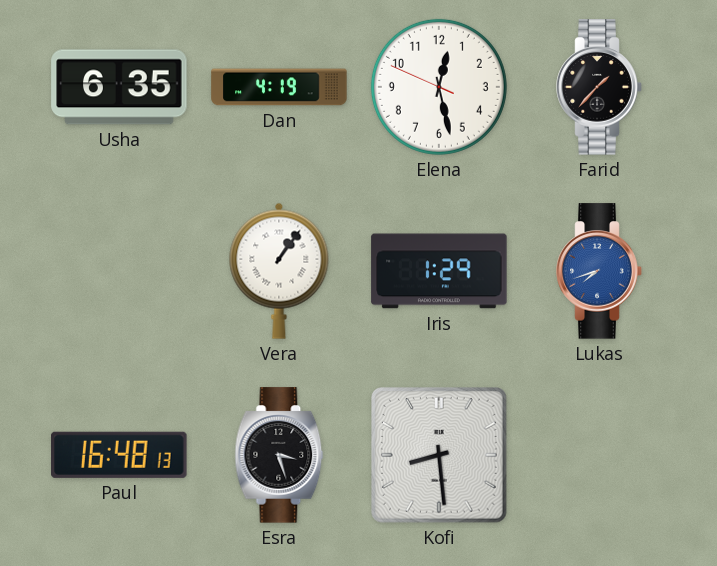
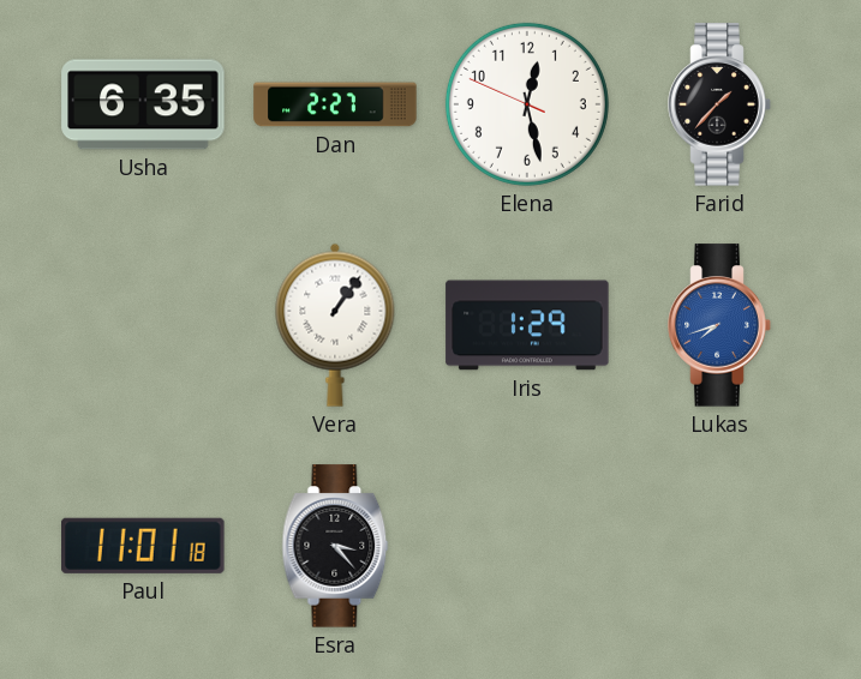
Dan: 4:19 -> 2:27
Paul: 16:48 -> 11:01
Esra: 3:27 -> 3:23
Kofi: 8:29 -> none
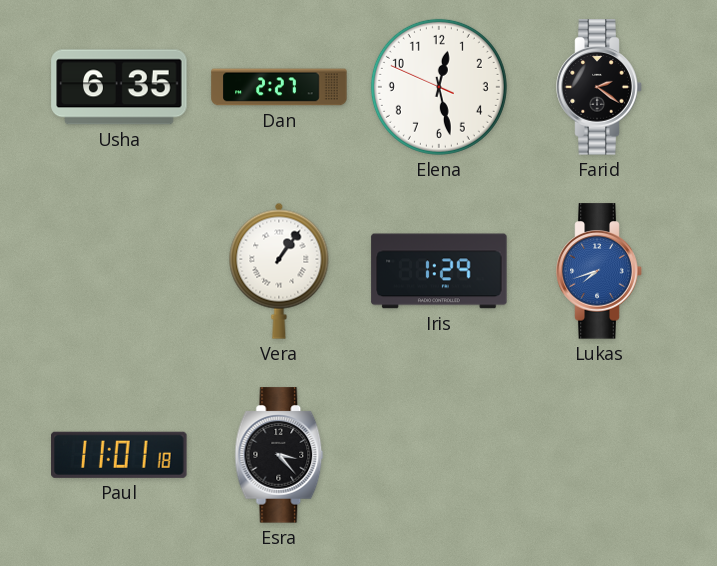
Farid: 1:37 -> 2:21
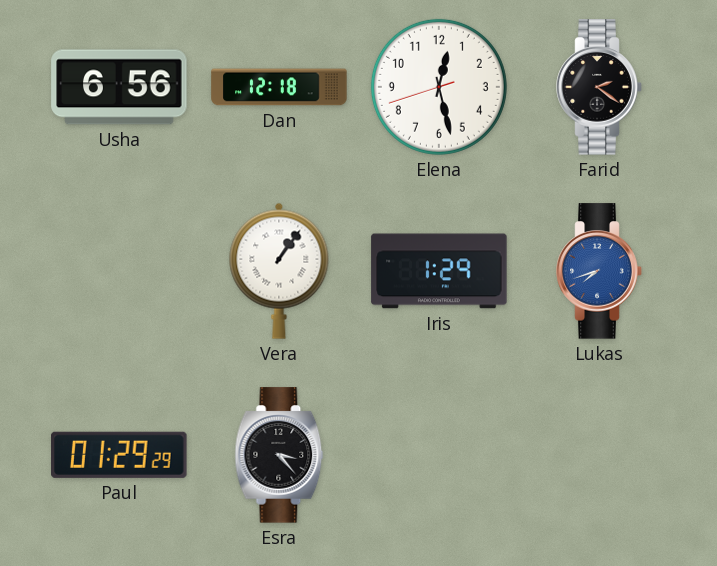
Usha: 6:35 -> 6:56
Dan: 2:27 -> 12:18
Elena: 12:27:49 -> 12:27:42
Paul: 11:01 -> 01:29
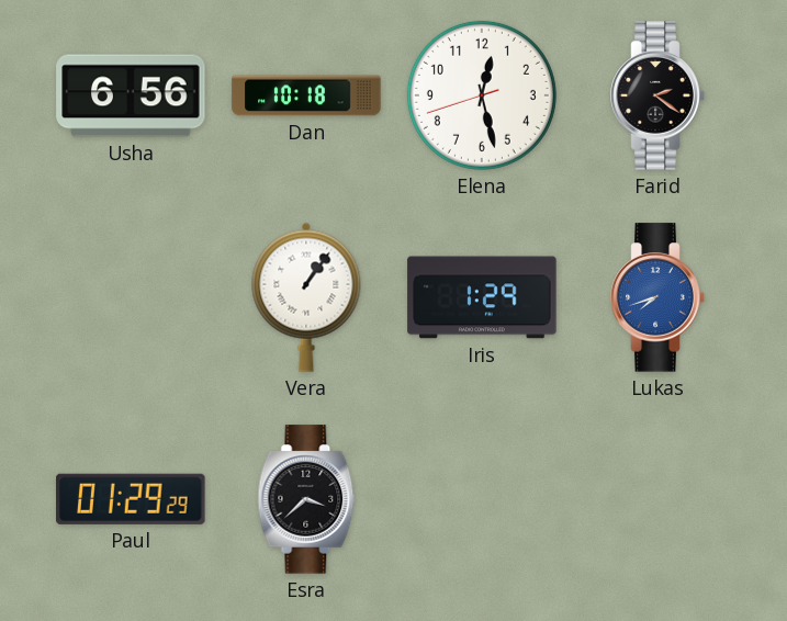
Dan: 12:18 -> 10:18
Esra: 3:23 -> 3:38
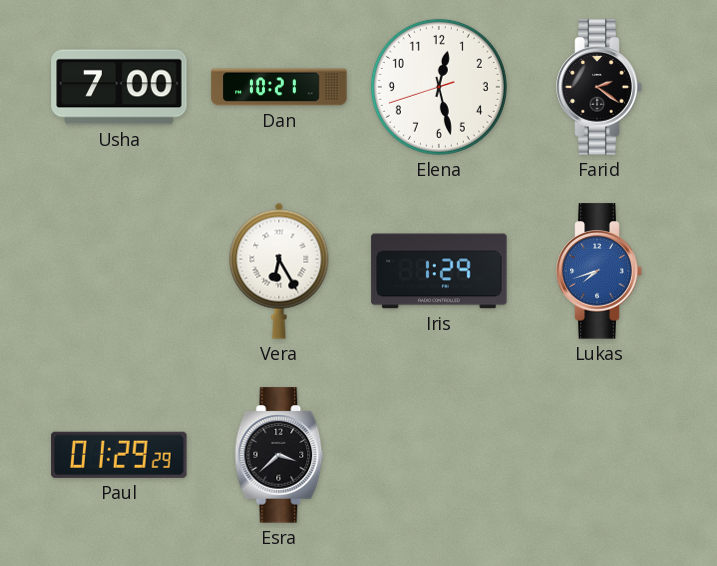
Usha: 6:56 -> 7:00
Dan: 10:18 -> 10:21
Vera: 1:06 -> 6:25
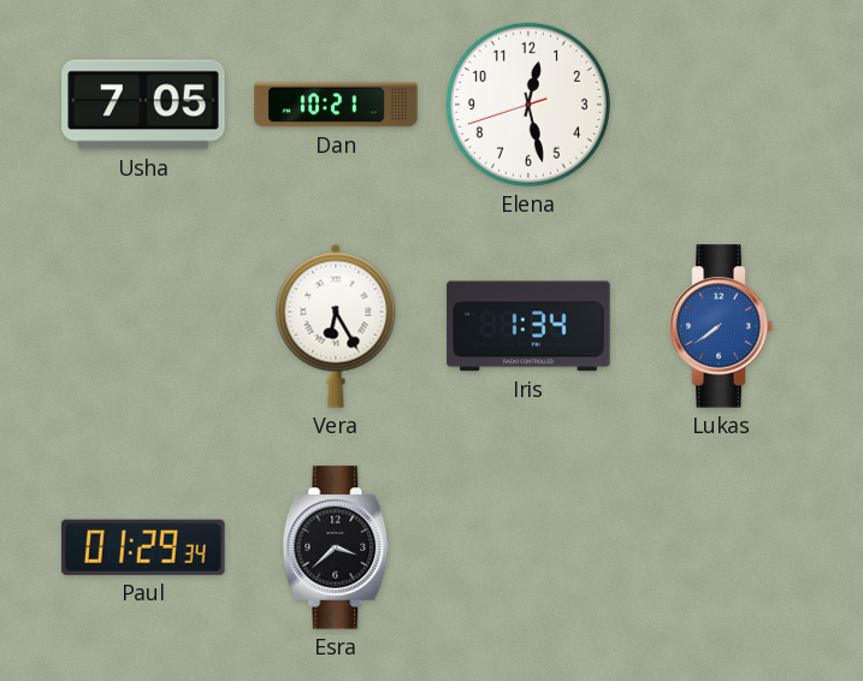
Usha: 7:00 -> 7:05
Farid: 2:21 -> none
Iris: 1:29 -> 1:34
Lukas: 7:42 -> 7:39
Paul: 01:29:29 -> 01:29:34
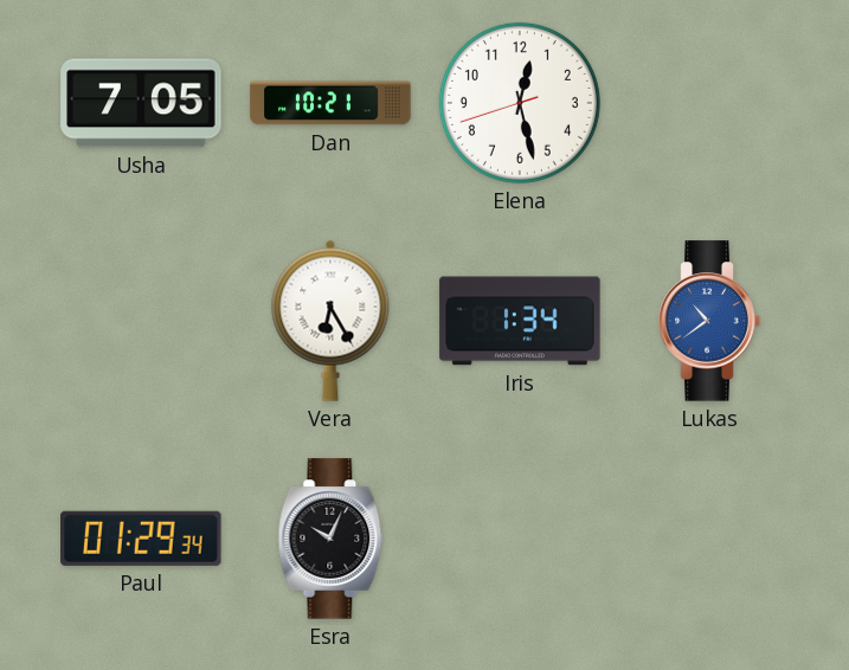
Lukas: 7:39 -> 10:39
Esra: 3:38 -> 10:04
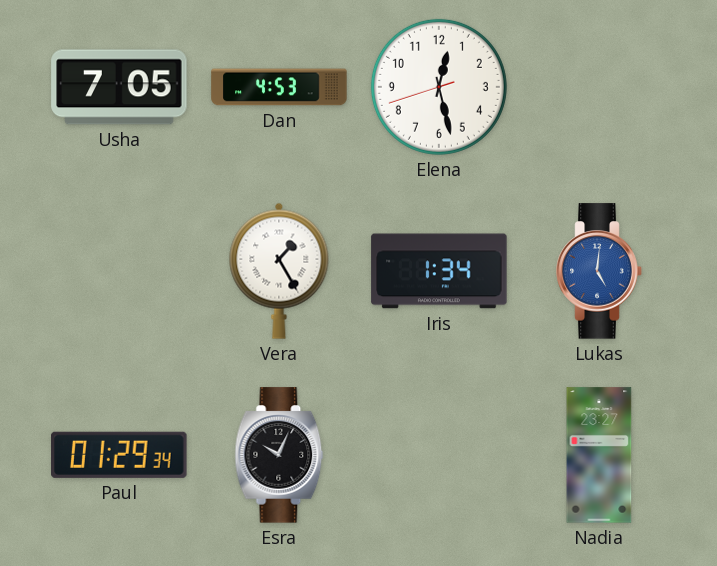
Dan: 10:21 -> 4:53
Vera: 6:25 -> 1:25
Lukas: 10:39 -> 5:01
Nadia: none -> 23:27
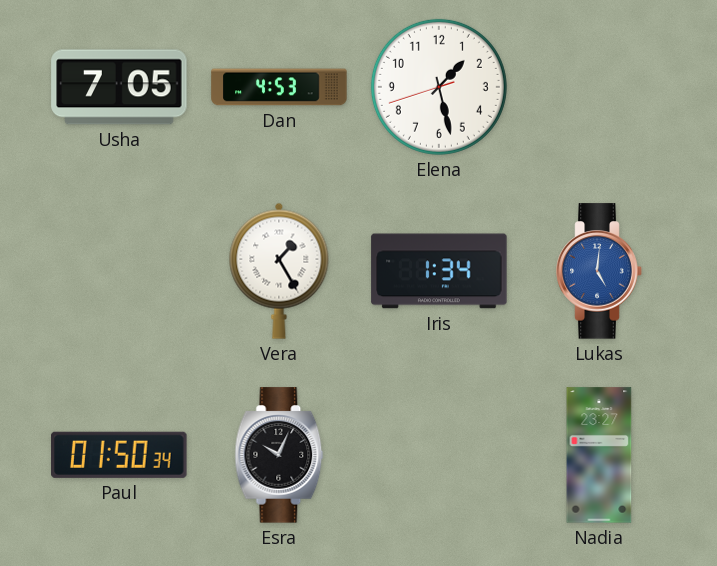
Elena: 12:27 -> 1:27
Paul: 01:29 -> 01:50
